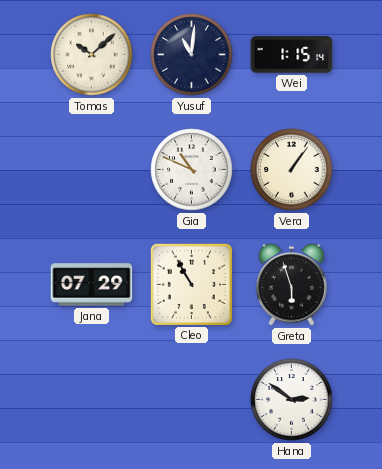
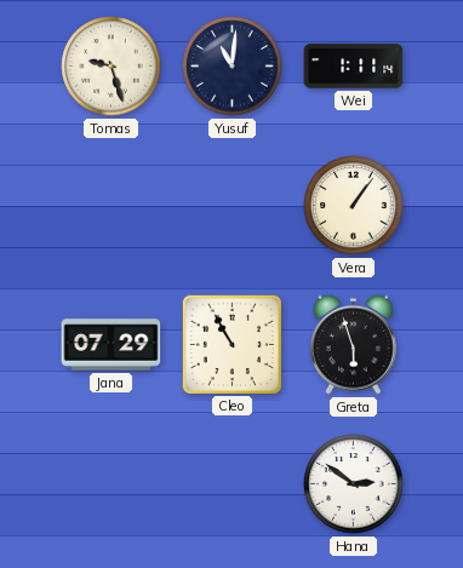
Tomas: 10:08 -> 9:27
Wei: 1:15 -> 1:11
Gia: 10:49 -> none
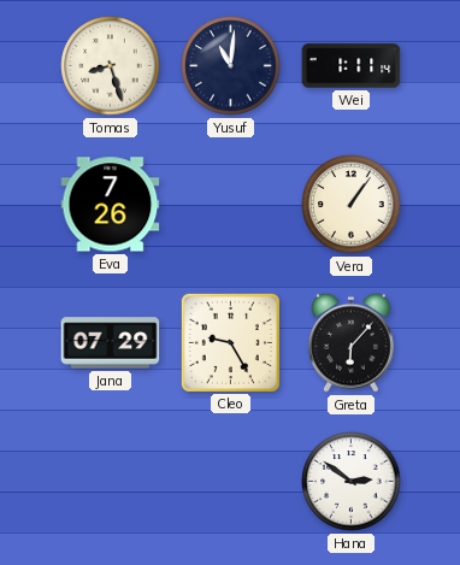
Tomas: 9:27 -> 8:27
Eva: none -> 7:26
Cleo: 10:55 -> 9:25
Greta: 5:57 -> 6:07
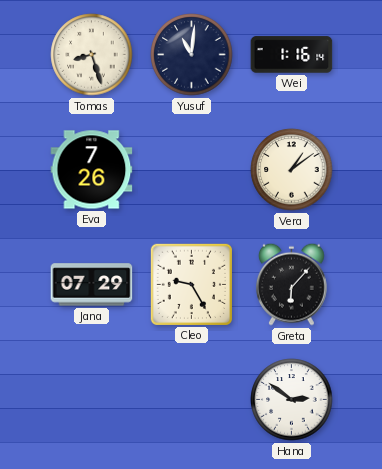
Wei: 1:11 -> 1:16
Vera: 1:06 -> 1:09
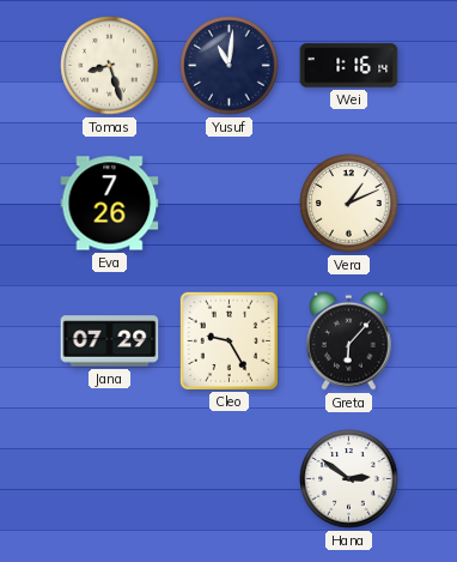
Vera: 1:09 -> 1:11
